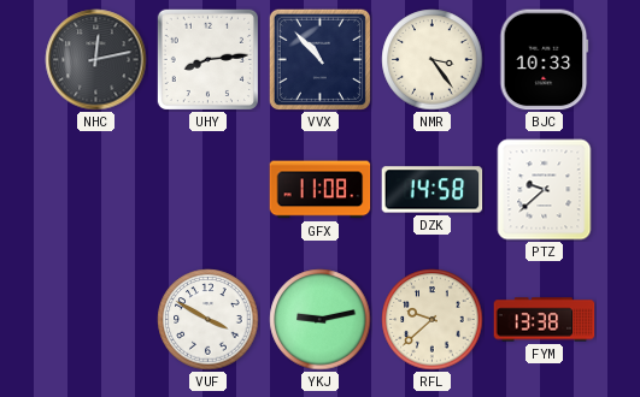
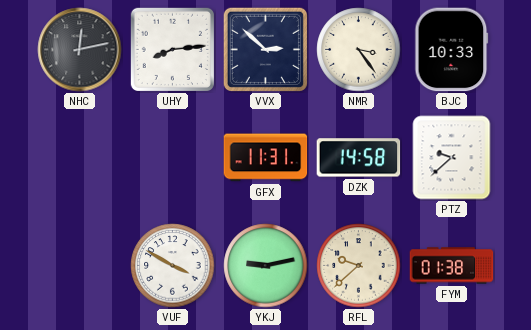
VVX: 10:53 -> 2:52
GFX: 11:08 -> 11:31
FYM: 13:38 -> 01:38
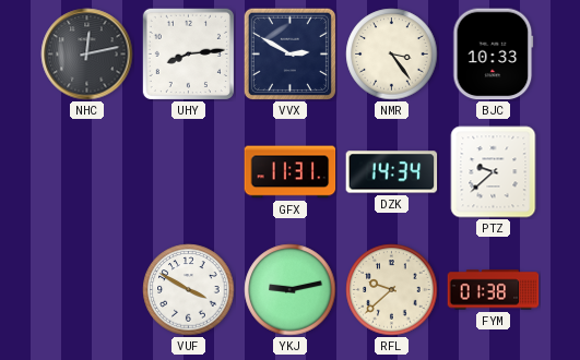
VVX: 2:52 -> 2:50
DZK: 14:58 -> 14:34
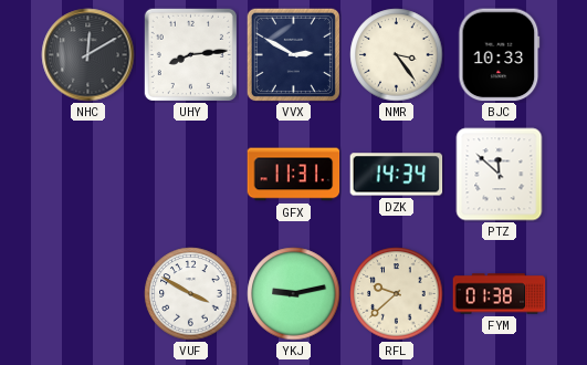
NHC: 12:13 -> 12:10
PTZ: 9:38 -> 11:52
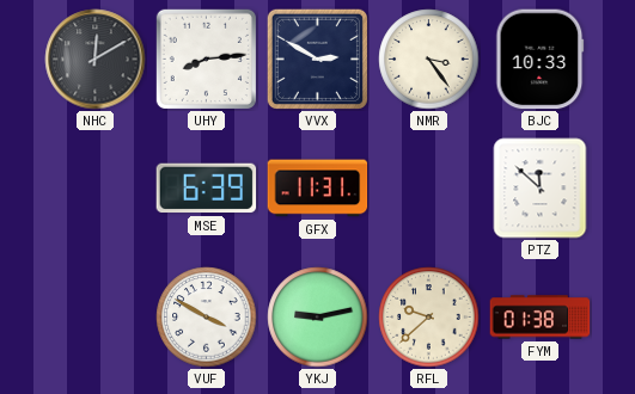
MSE: none -> 6:39
DZK: 14:34 -> none
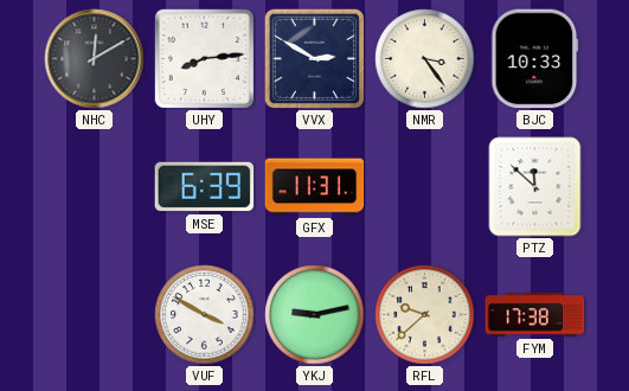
FYM: 01:38 -> 17:38
